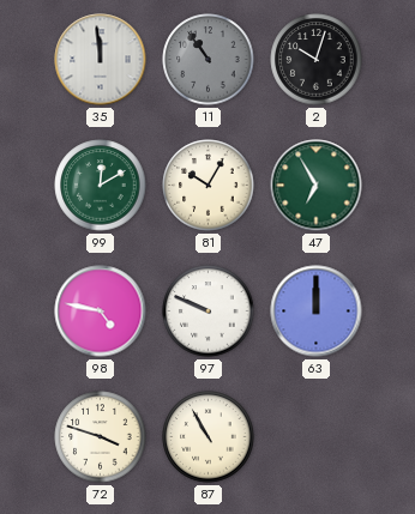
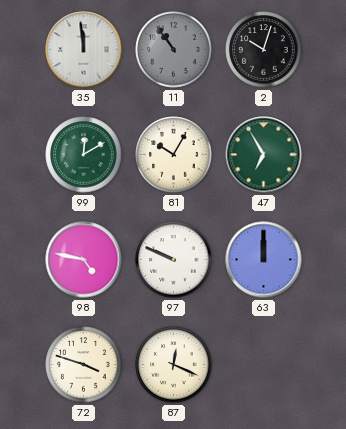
87: 10:55 -> 12:19
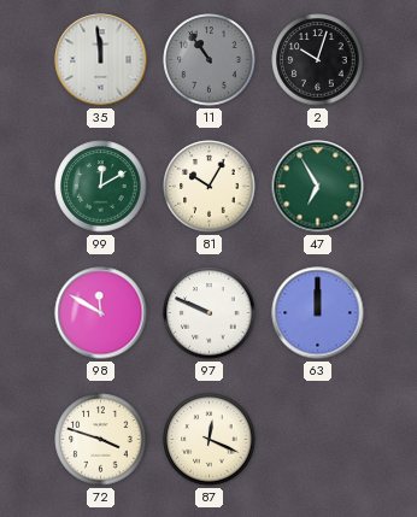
98: 4:47 -> 11:50
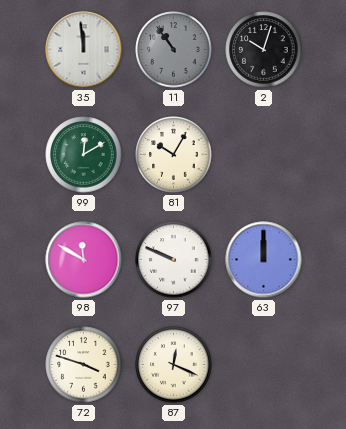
47: 6:55 -> none
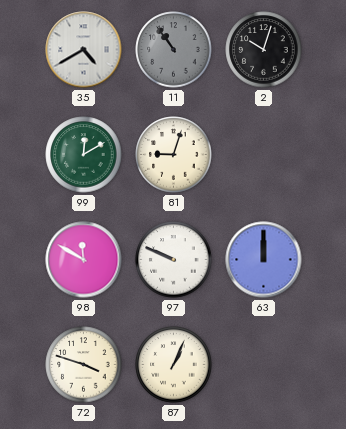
35: 11:59 -> 4:40
81: 10:05 -> 9:03
87: 12:19 -> 1:04
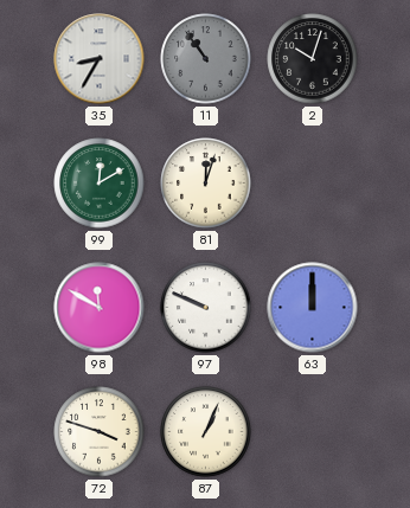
35: 4:40 -> 8:35
81: 9:03 -> 12:03
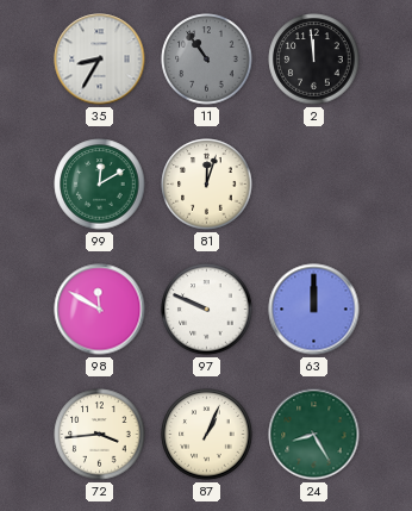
2: 10:03 -> 11:59
72: 3:48 -> 3:44
24: none -> 8:25
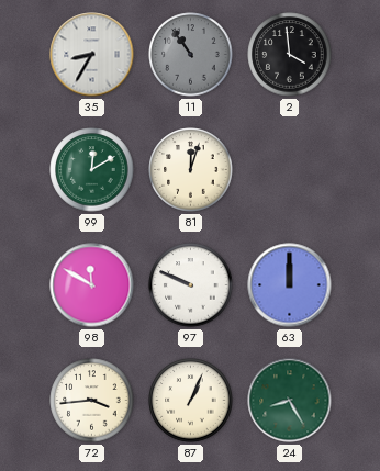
2: 11:59 -> 3:59
